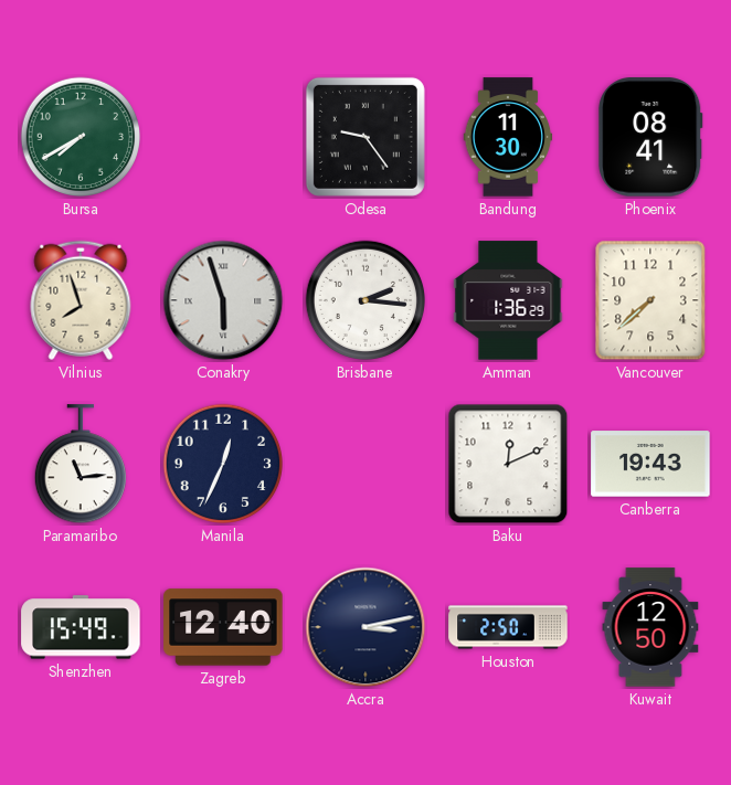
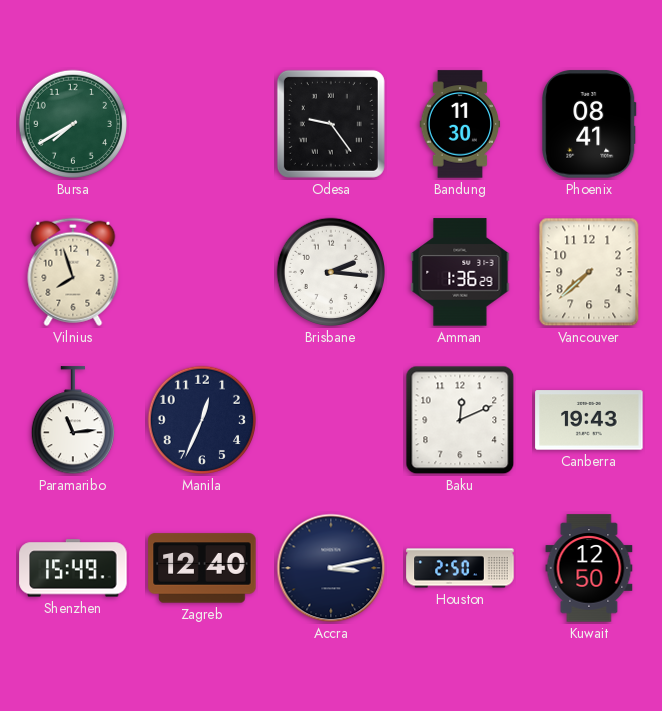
Conakry: 5:57 -> none
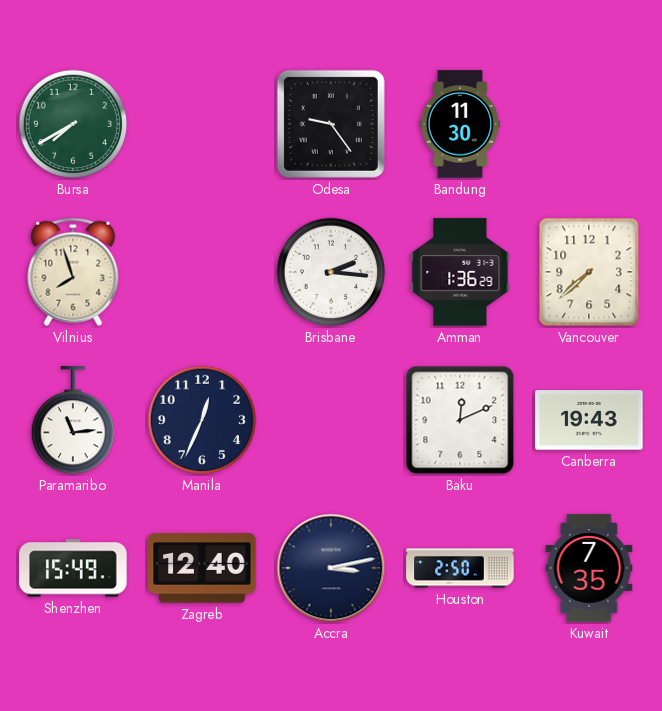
Phoenix: 08:41 -> none
Kuwait: 12:50 -> 7:35
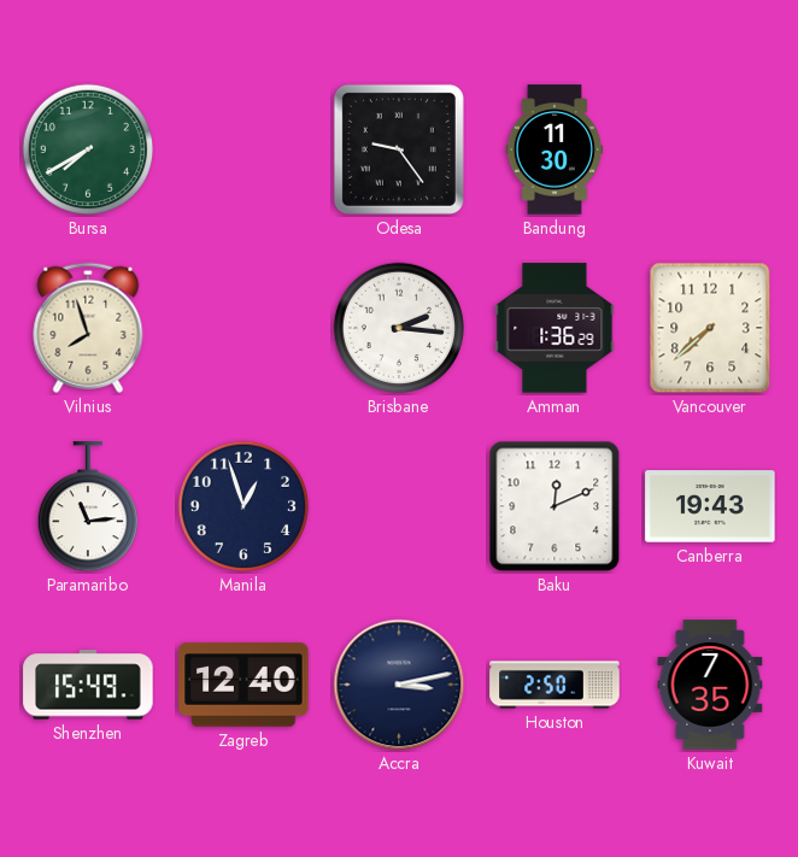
Manila: 12:34 -> 12:57
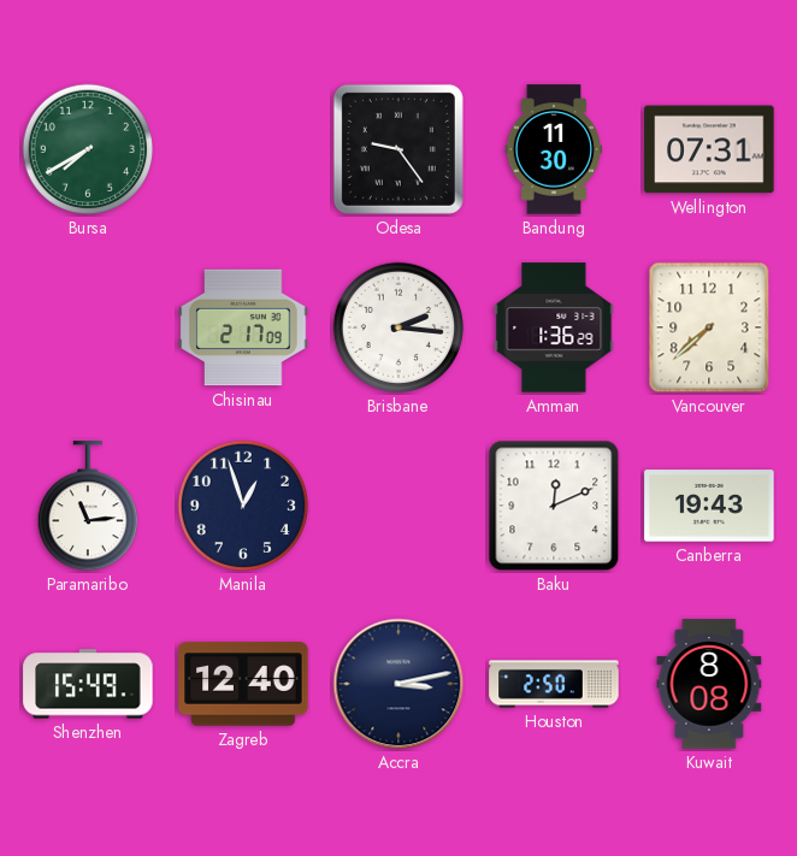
Wellington: none -> 07:31
Vilnius: 7:57 -> none
Chisinau: none -> 2:17
Kuwait: 7:35 -> 8:08
